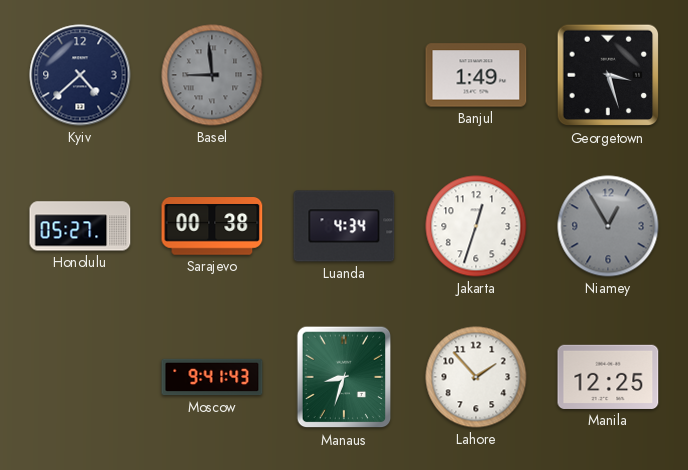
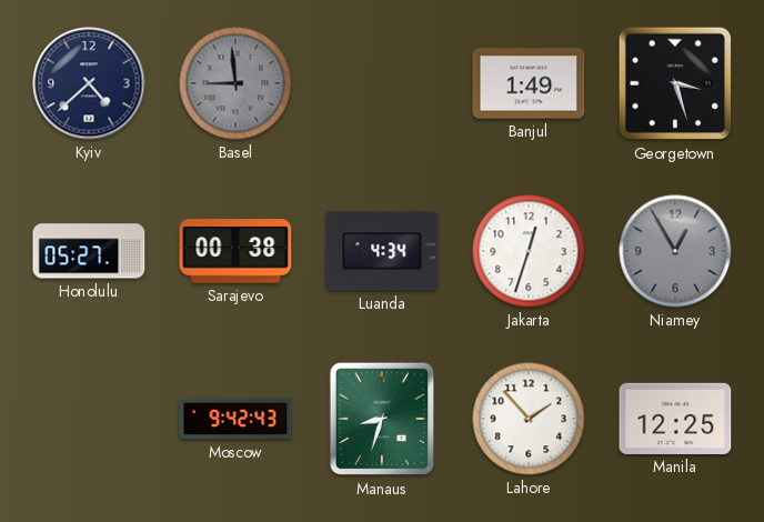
Moscow: 9:41 -> 9:42
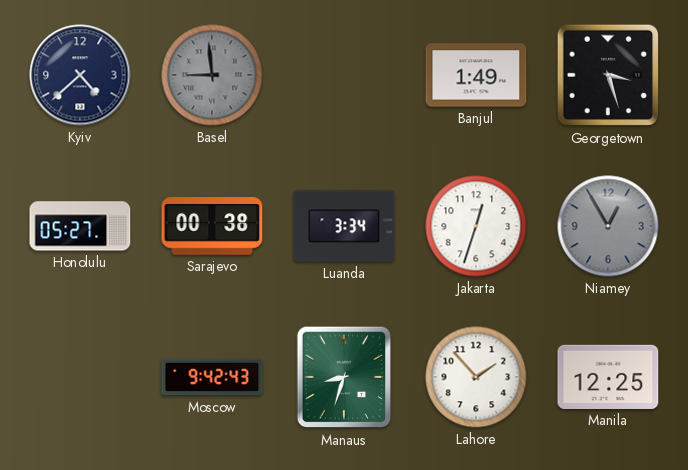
Luanda: 4:34 -> 3:34
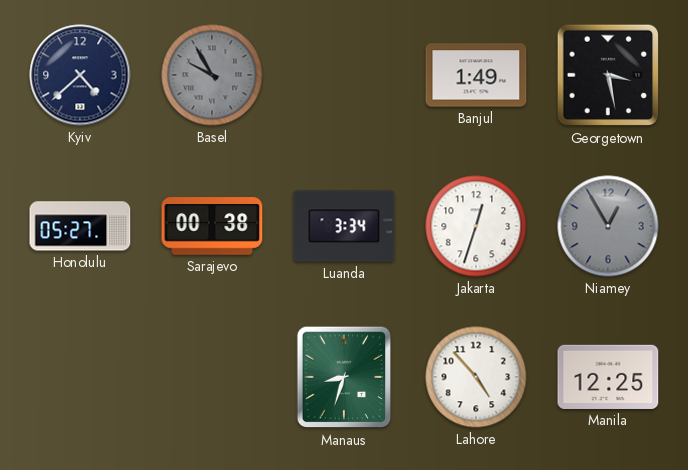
Basel: 8:59 -> 9:55
Georgetown: 3:27 -> 3:28
Moscow: 9:42 -> none
Lahore: 1:53 -> 4:53
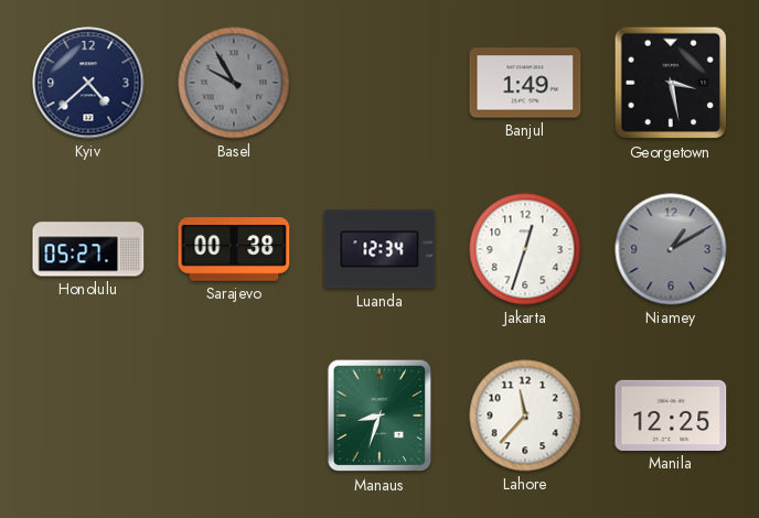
Luanda: 3:34 -> 12:34
Niamey: 12:55 -> 1:10
Lahore: 4:53 -> 11:37
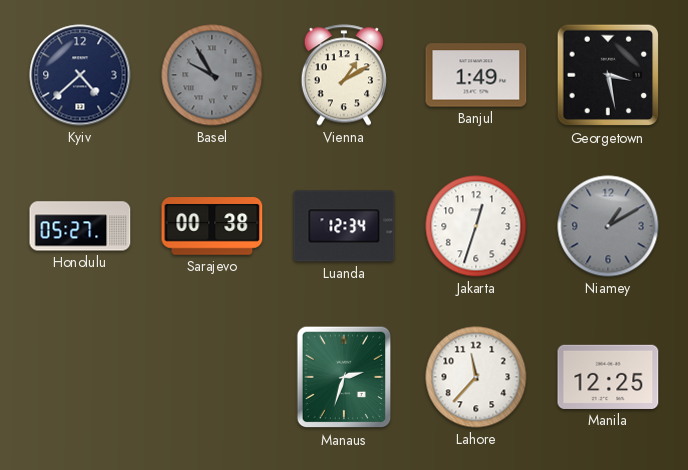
Vienna: none -> 1:10
Manaus: 8:33 -> 2:33
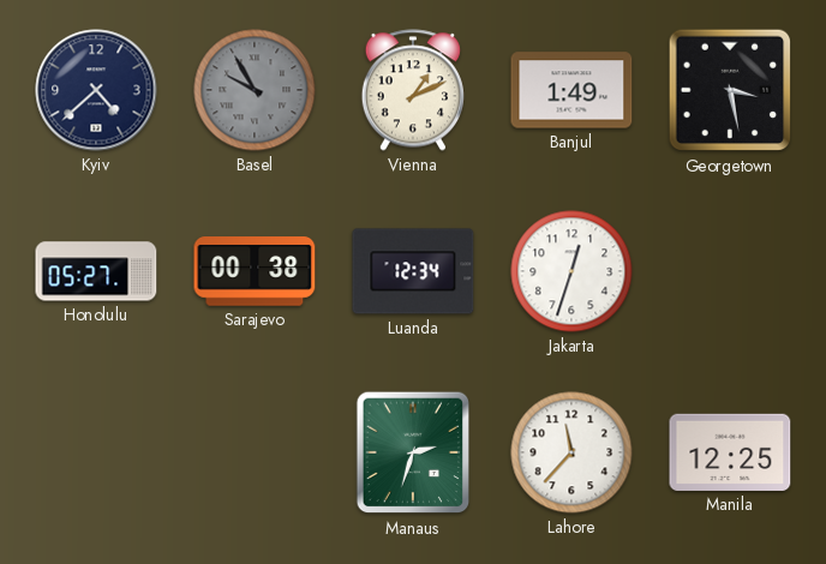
Vienna: 1:10 -> 1:11
Niamey: 1:10 -> none
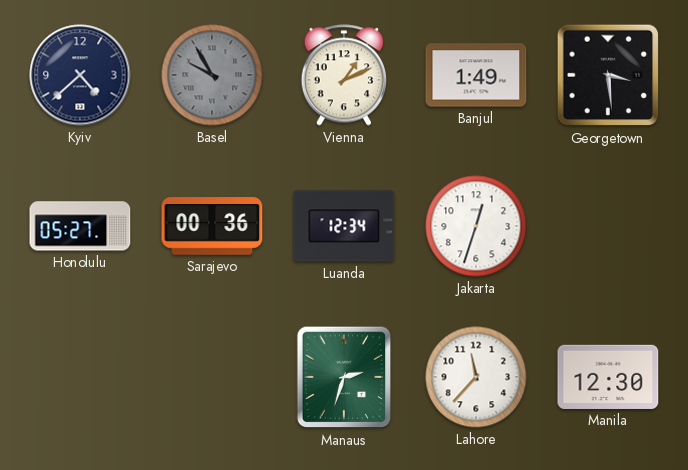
Georgetown: 3:28 -> 3:29
Sarajevo: 00:38 -> 00:36
Manila: 12:25 -> 12:30
